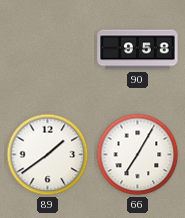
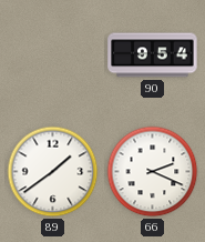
90: 9:58 -> 9:54
66: 7:05 -> 2:19
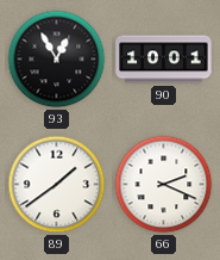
93: none -> 12:55
90: 9:54 -> 10:01
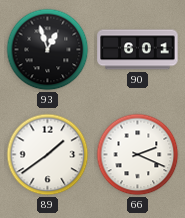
93: 12:55 -> 12:57
90: 10:01 -> 6:01
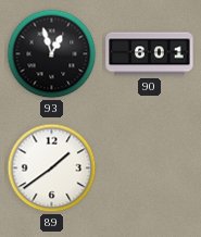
66: 2:19 -> none
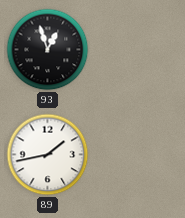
90: 6:01 -> none
89: 1:39 -> 1:43
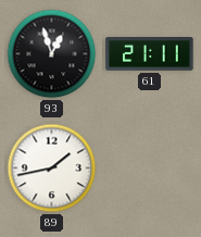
61: none -> 21:11
